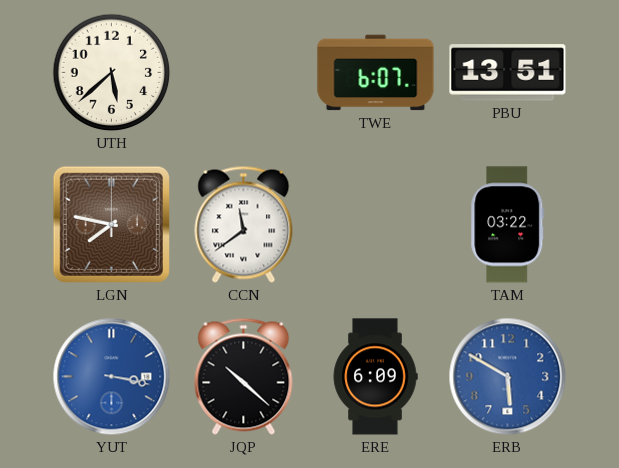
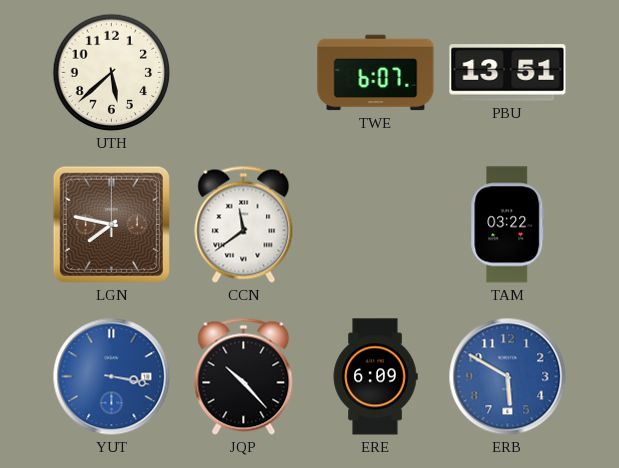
JQP: 10:22 -> 10:23
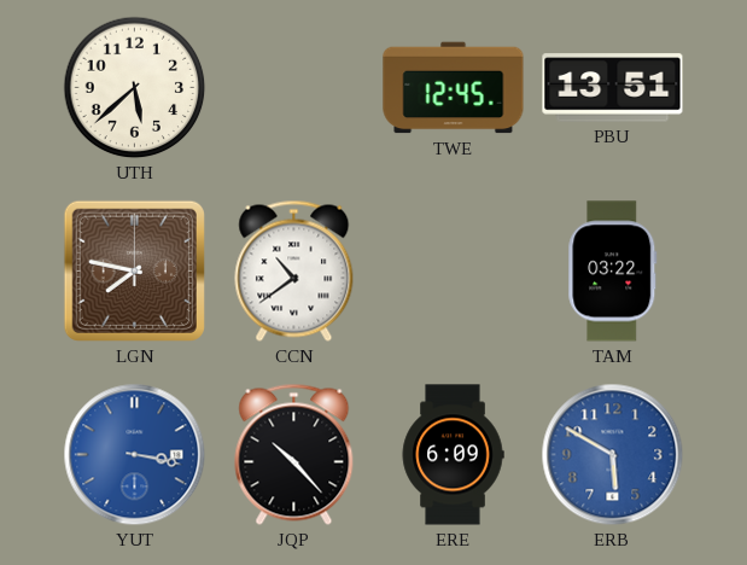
TWE: 6:07 -> 12:45
CCN: 11:39 -> 10:39
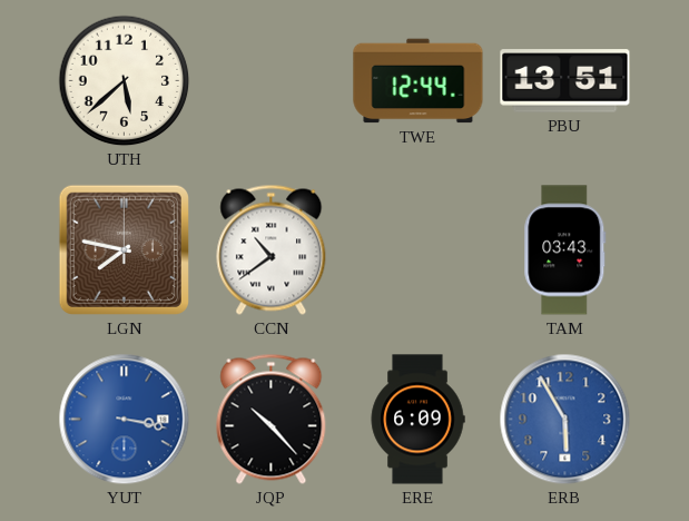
TWE: 12:45 -> 12:44
TAM: 03:22 -> 03:43
ERB: 5:50 -> 5:55
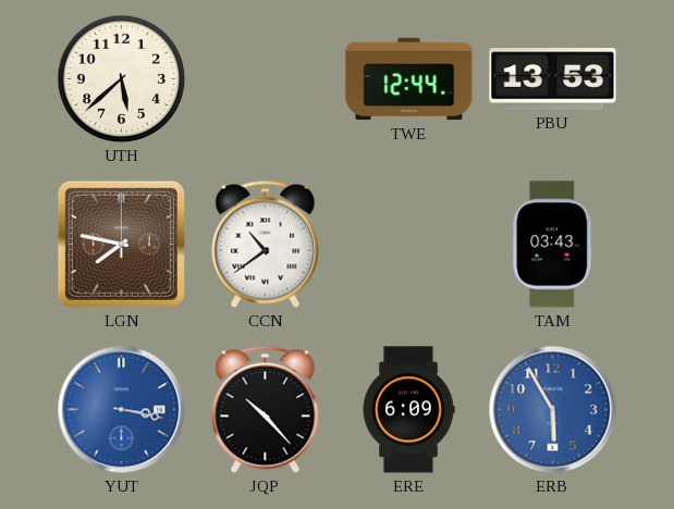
PBU: 13:51 -> 13:53
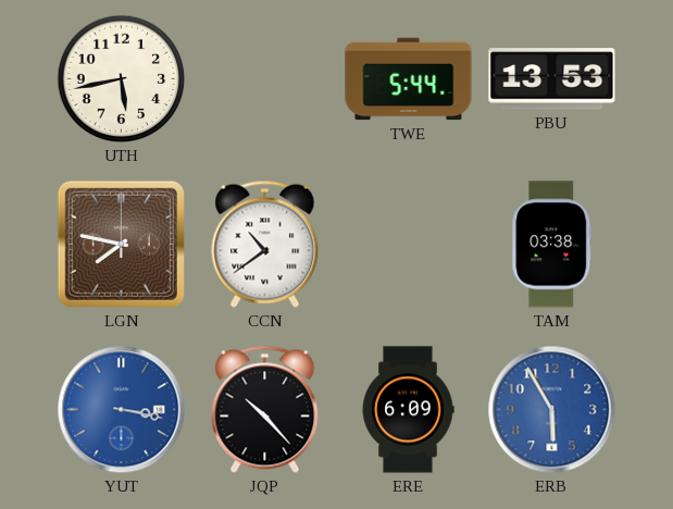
UTH: 5:38 -> 5:43
TWE: 12:44 -> 5:44
TAM: 03:43 -> 03:38
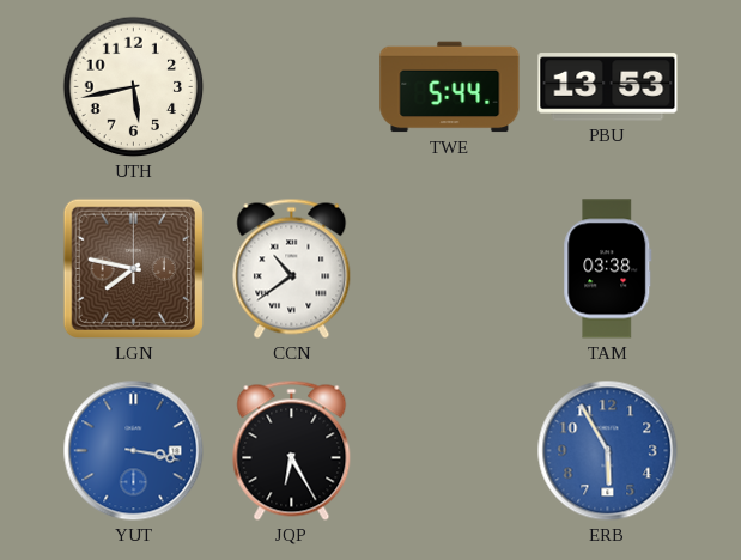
JQP: 10:23 -> 6:25
ERE: 6:09 -> none
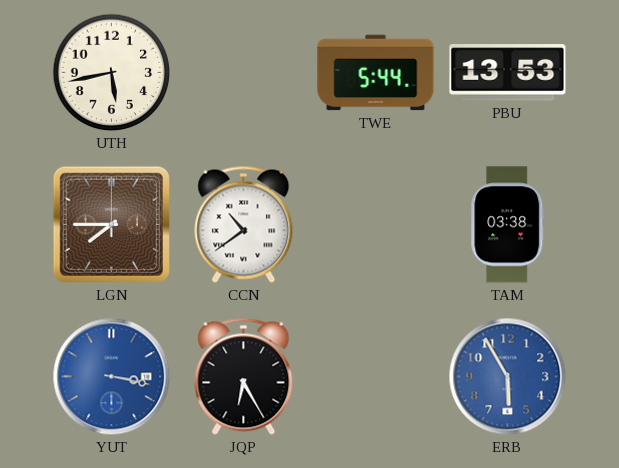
LGN: 7:47 -> 7:45
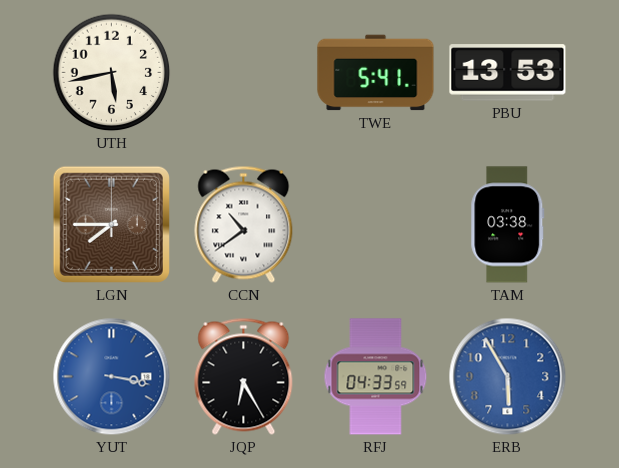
TWE: 5:44 -> 5:41
RFJ: none -> 04:33
